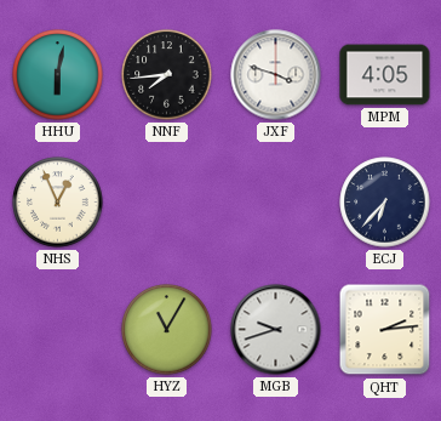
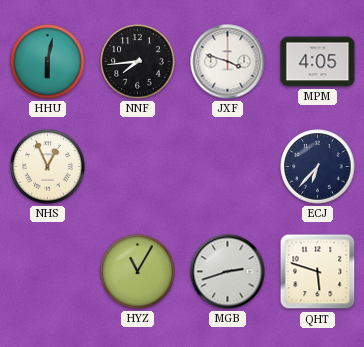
MGB: 9:42 -> 2:42
QHT: 2:14 -> 5:48
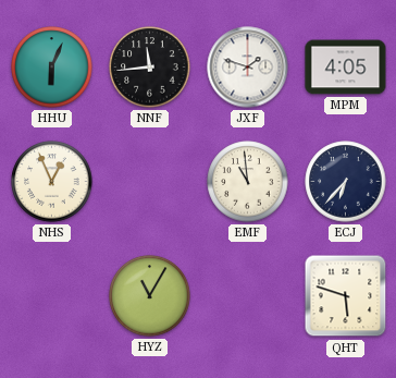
HHU: 6:02 -> 6:04
NNF: 7:44 -> 11:44
JXF: 3:48 -> 1:48
EMF: none -> 10:59
MGB: 2:42 -> none
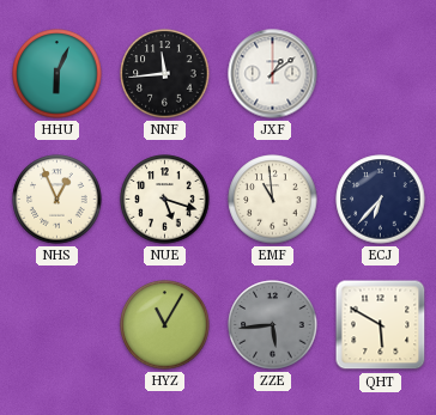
JXF: 1:48 -> 1:09
MPM: 4:05 -> none
NUE: none -> 5:18
ZZE: none -> 5:44
QHT: 5:48 -> 5:50
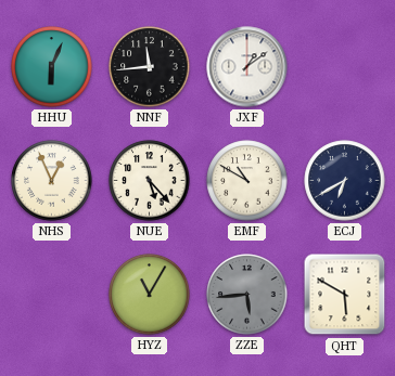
NUE: 5:18 -> 5:23
EMF: 10:59 -> 10:50
ECJ: 6:37 -> 6:40
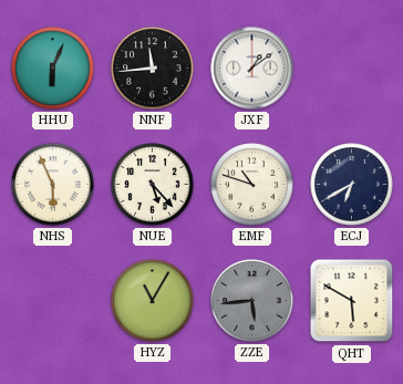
NHS: 12:56 -> 5:56
EMF: 10:50 -> 10:48
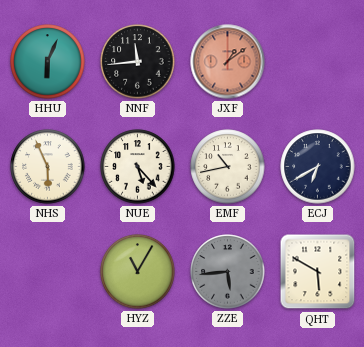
JXF dial: white -> salmon
EMF: 10:48 -> 10:43
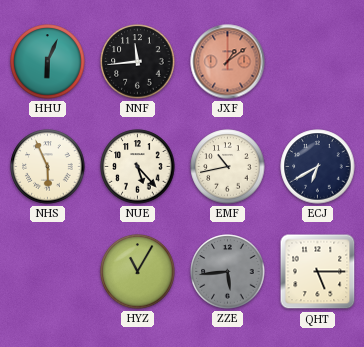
QHT: 5:50 -> 5:15
